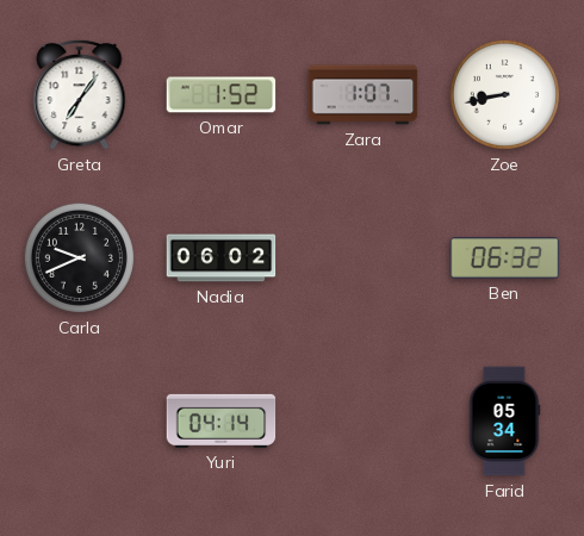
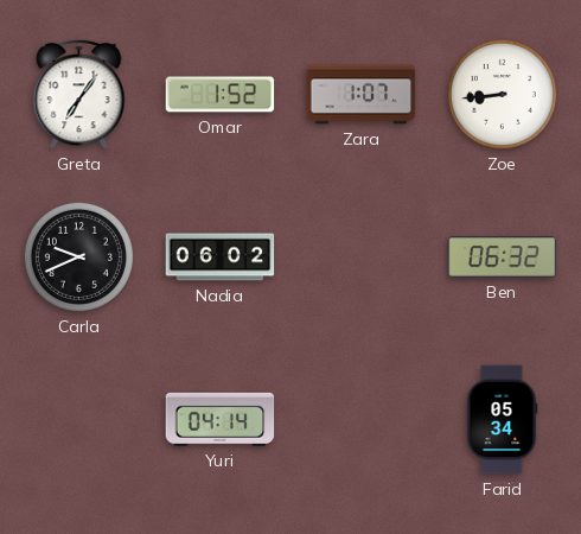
Zoe: 8:43 -> 8:44
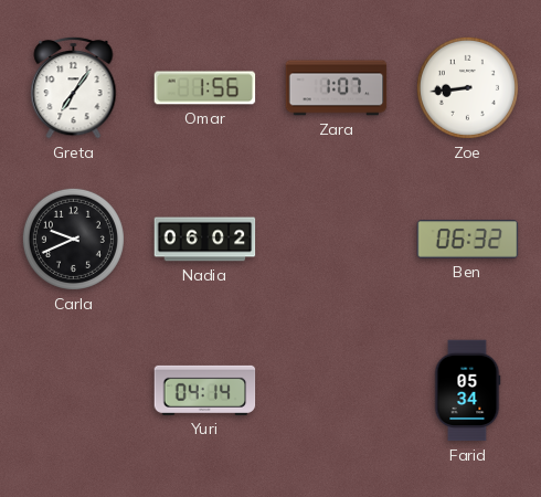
Omar: 1:52 -> 1:56
